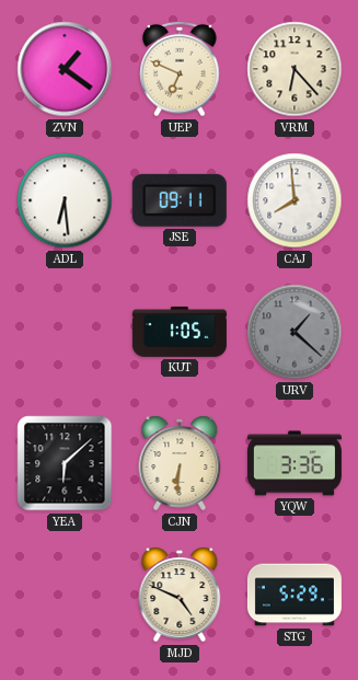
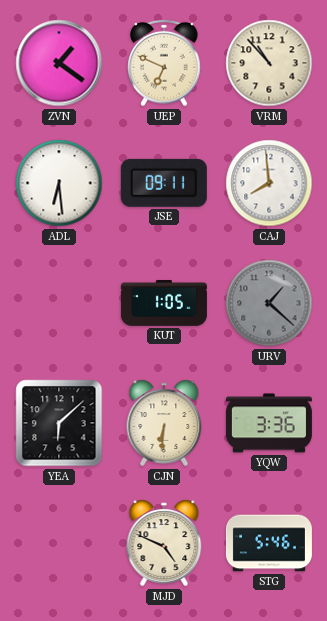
VRM: 6:23 -> 10:53
STG: 5:29 -> 5:46
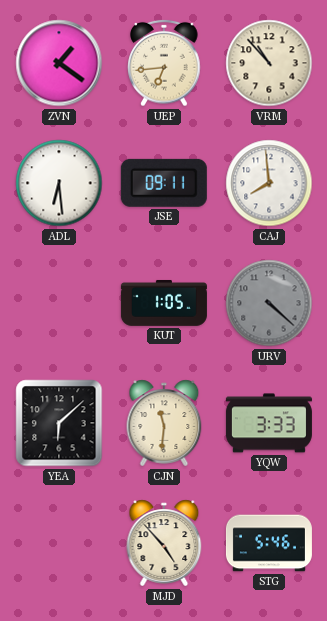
UEP: 6:49 -> 6:44
URV: 1:22 -> 4:22
CJN: 6:31 -> 11:31
YQW: 3:36 -> 3:33
MJD: 4:49 -> 4:53
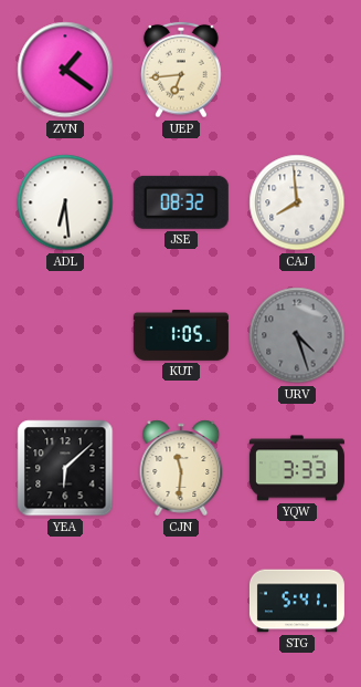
VRM: 10:53 -> none
JSE: 09:11 -> 08:32
URV: 4:22 -> 4:27
MJD: 4:53 -> none
STG: 5:46 -> 5:41
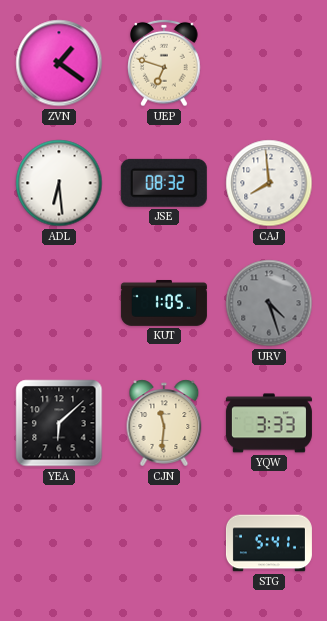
UEP: 6:44 -> 6:48
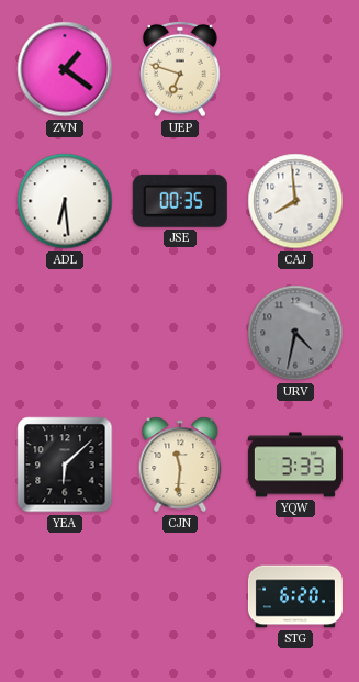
JSE: 08:32 -> 00:35
KUT: 1:05 -> none
URV: 4:27 -> 4:32
STG: 5:41 -> 6:20
